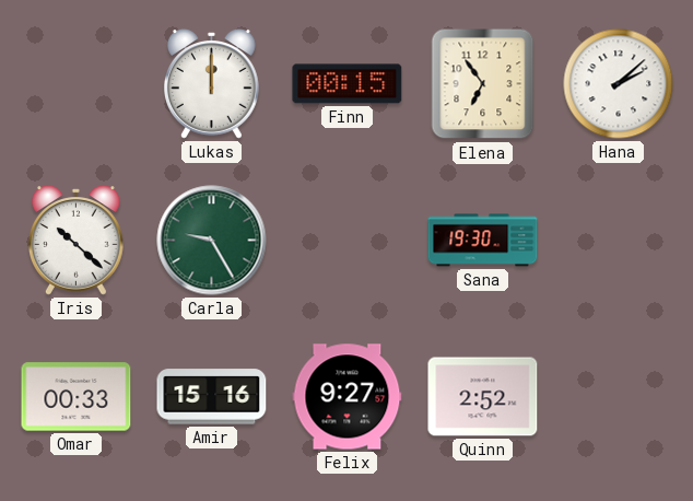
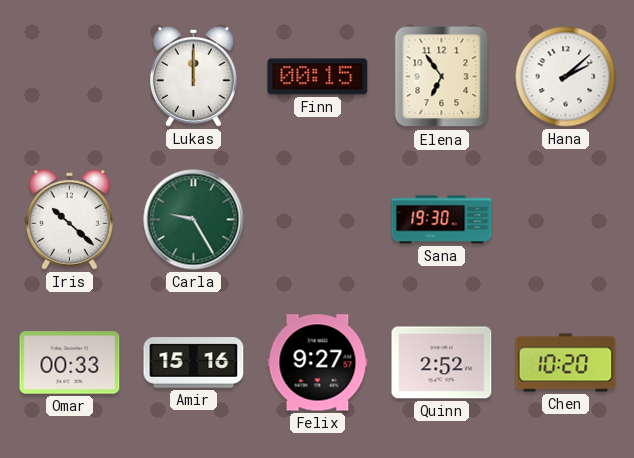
Chen: none -> 10:20
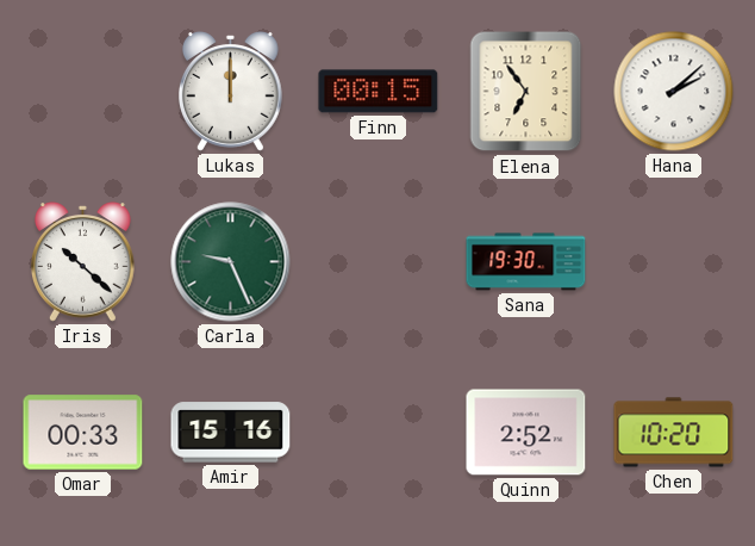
Carla: 9:25 -> 9:26
Felix: 9:27 -> none
